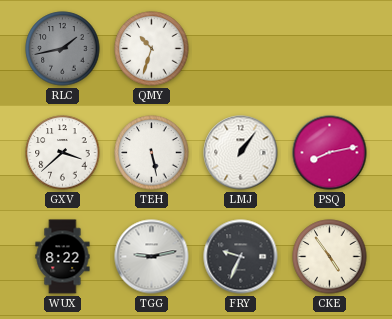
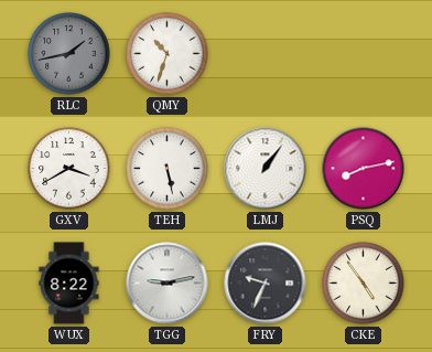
GXV: 3:38 -> 3:40
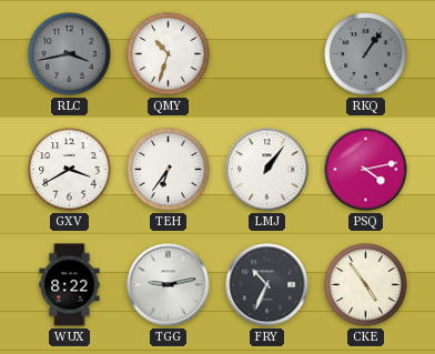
RLC: 1:43 -> 3:43
RKQ: none -> 1:06
TEH: 5:28 -> 6:36
PSQ: 8:13 -> 4:13
FRY: 9:34 -> 10:34
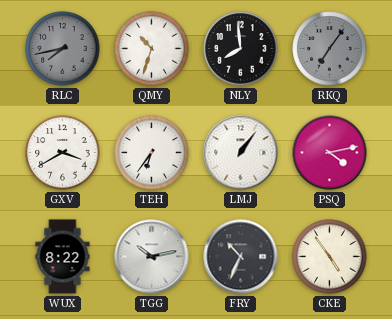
RLC: 3:43 -> 7:43
NLY: none -> 7:59
RKQ: 1:06 -> 7:06
TGG: 9:13 -> 10:13
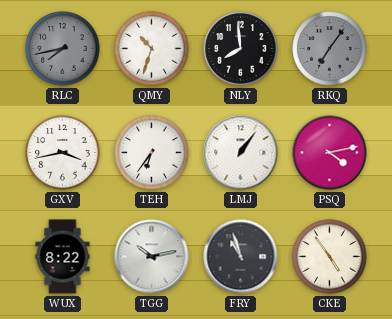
GXV: 3:40 -> 3:43
FRY: 10:34 -> 10:57
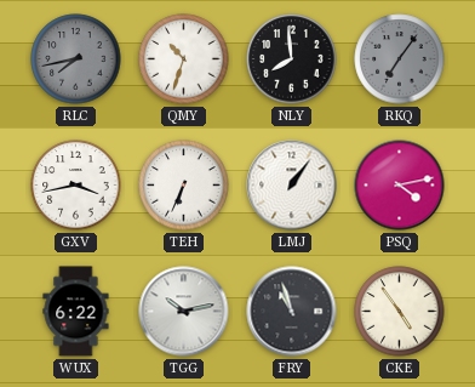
TEH: 6:36 -> 6:34
WUX: 8:22 -> 6:22
